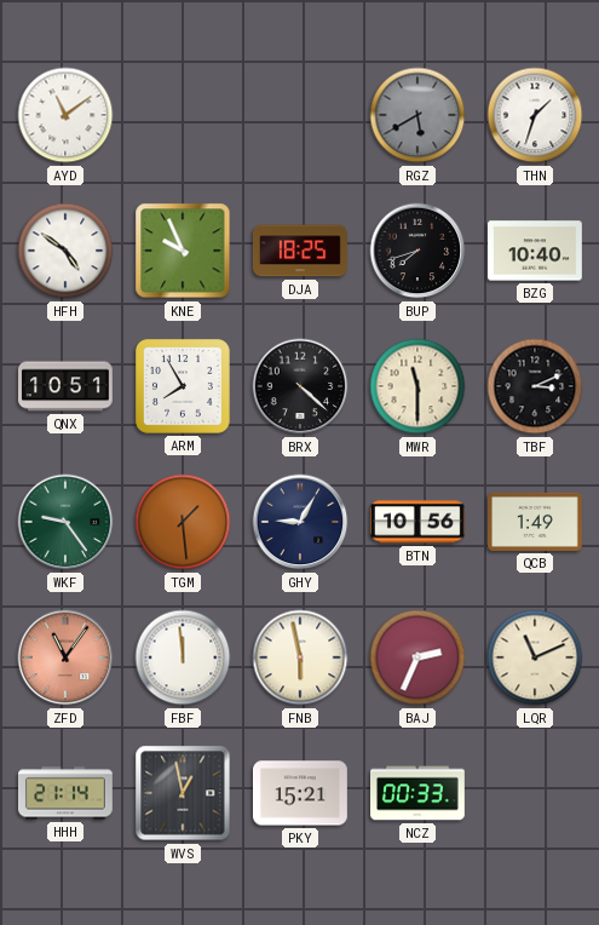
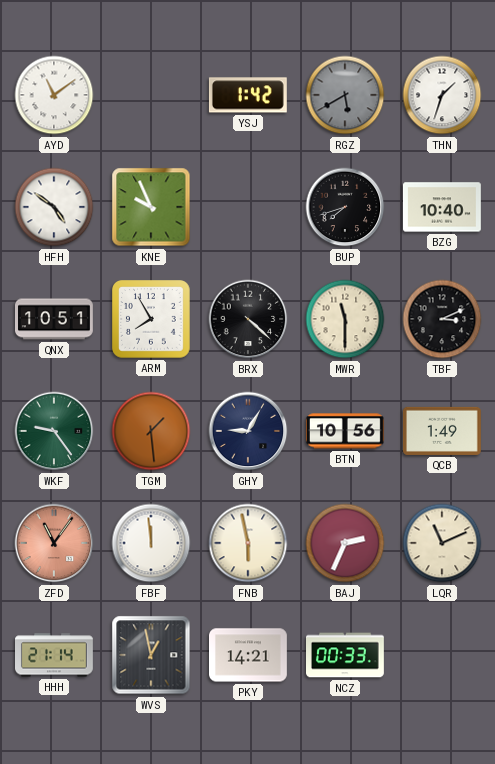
YSJ: none -> 1:42
DJA: 18:25 -> none
PKY: 15:21 -> 14:21
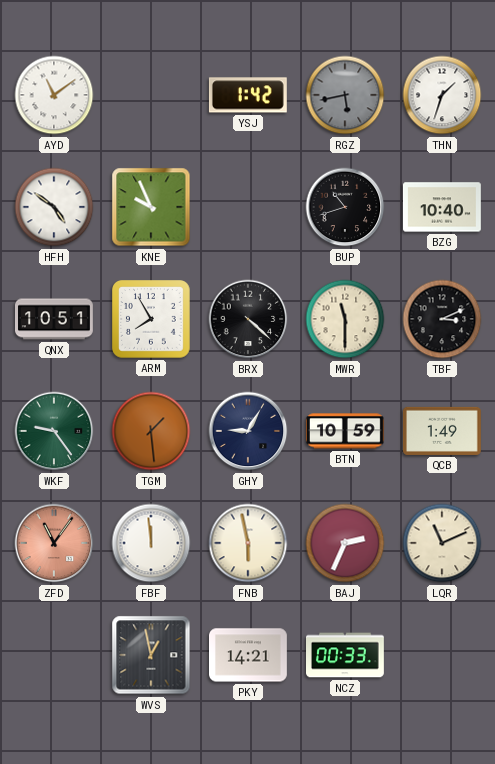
RGZ: 5:40 -> 5:43
BUP: 7:42 -> 10:42
BTN: 10:56 -> 10:59
HHH: 21:14 -> none
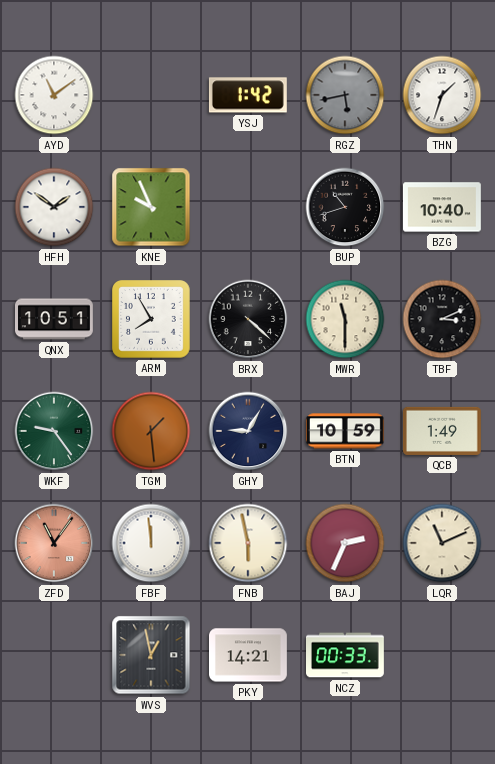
HFH: 4:51 -> 1:51
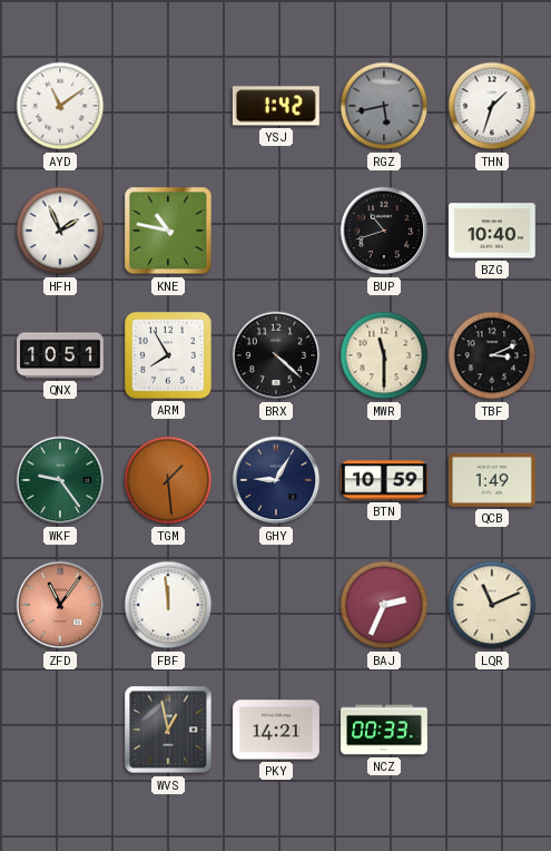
HFH: 1:51 -> 1:56
KNE: 9:56 -> 10:47
FNB: 5:58 -> none
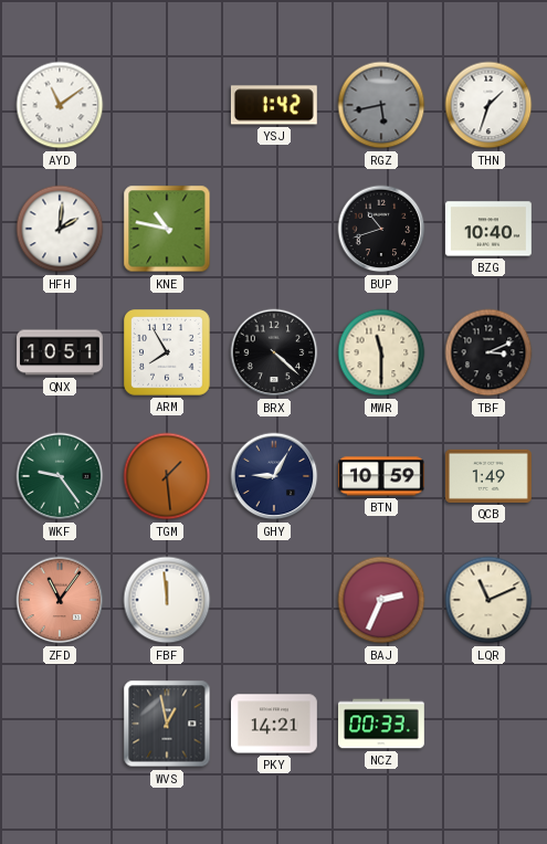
HFH: 1:56 -> 2:01
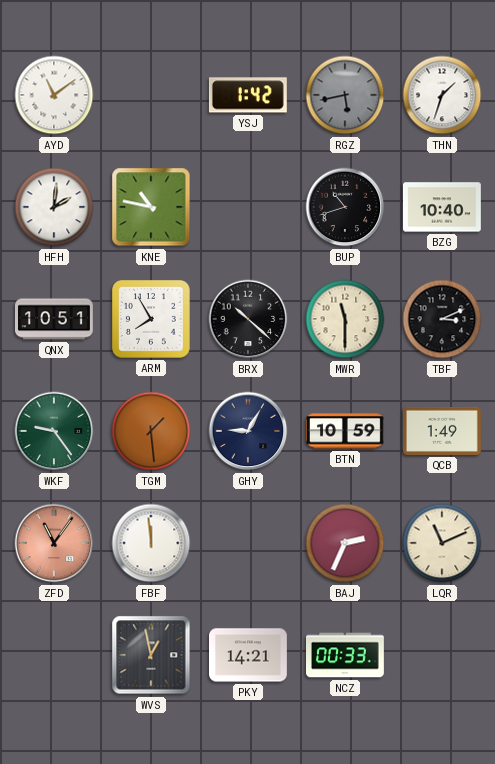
BRX: 4:22 -> 10:22
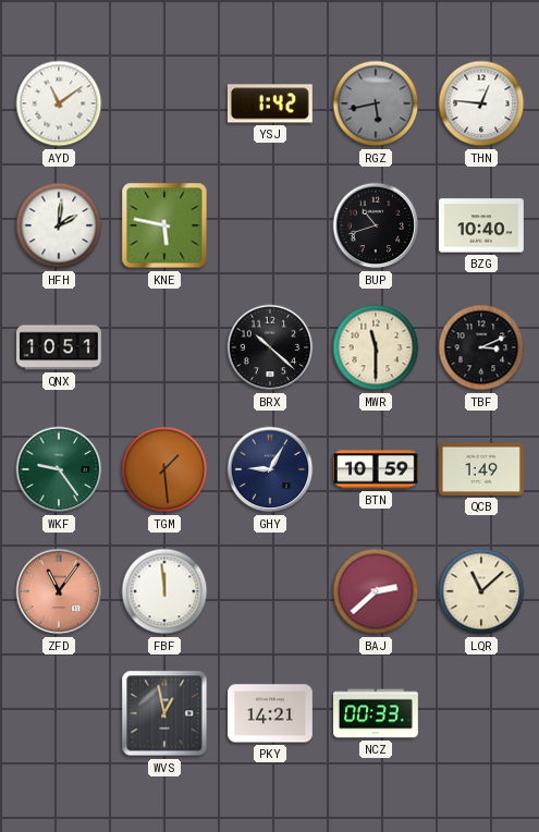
THN: 1:33 -> 12:46
KNE: 10:47 -> 5:47
ARM: 7:55 -> none
BAJ: 2:34 -> 2:38
LQR: 11:11 -> 11:08
